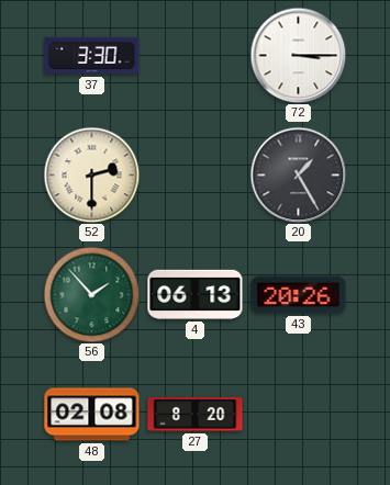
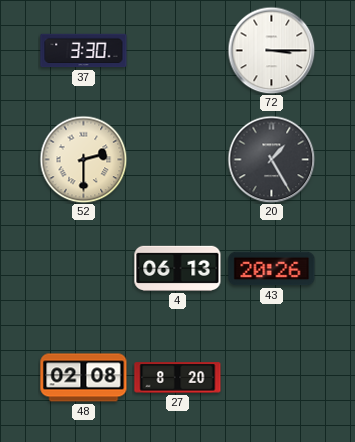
56: 1:53 -> none
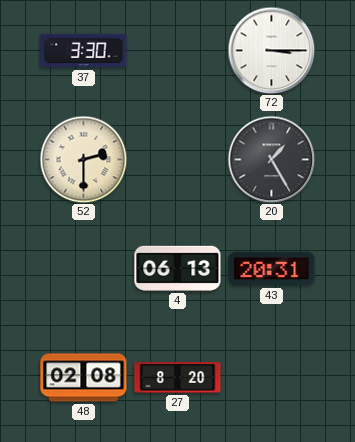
43: 20:26 -> 20:31
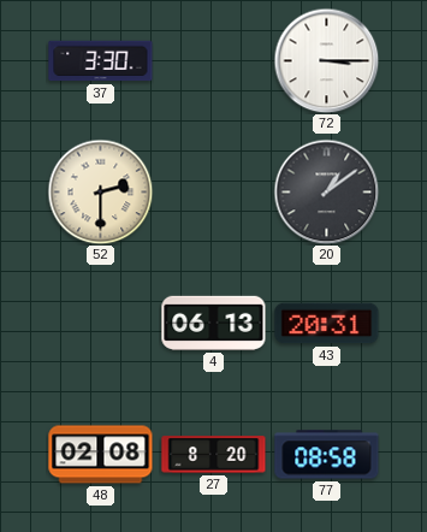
20: 1:25 -> 1:09
77: none -> 08:58
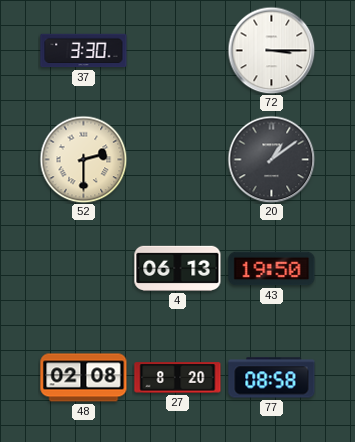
43: 20:31 -> 19:50
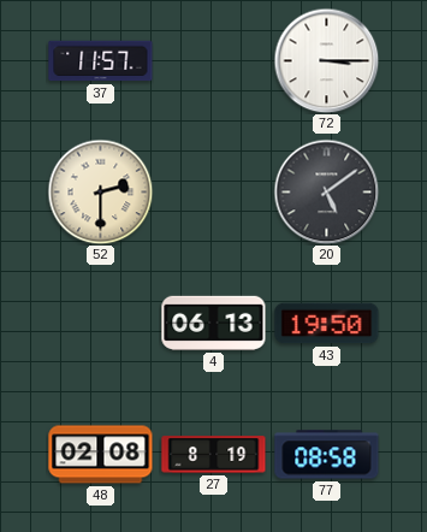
37: 3:30 -> 11:57
20: 1:09 -> 5:09
27: 8:20 -> 8:19
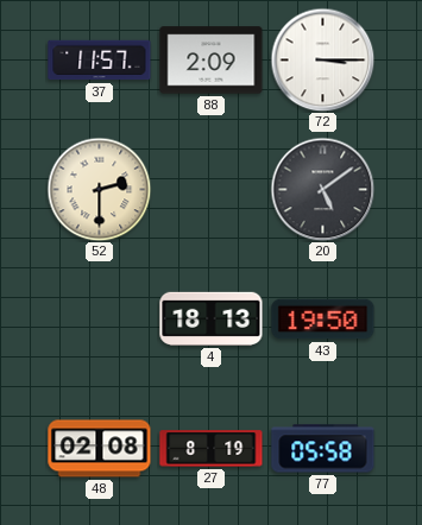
88: none -> 2:09
4: 06:13 -> 18:13
77: 08:58 -> 05:58
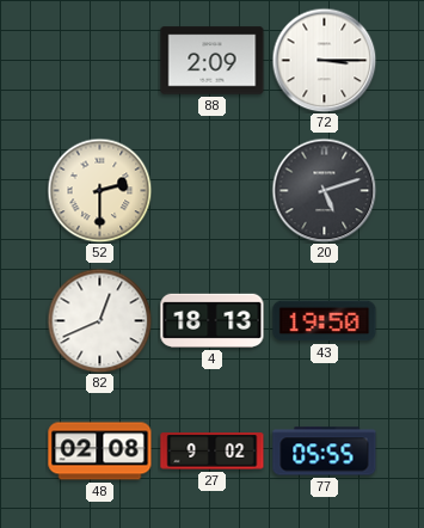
37: 11:57 -> none
20: 5:09 -> 5:12
82: none -> 12:41
27: 8:19 -> 9:02
77: 05:58 -> 05:55
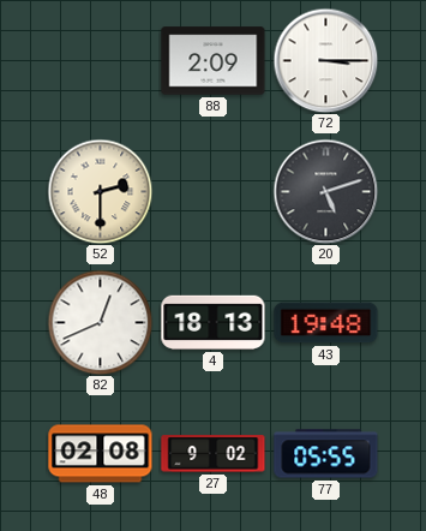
43: 19:50 -> 19:48
